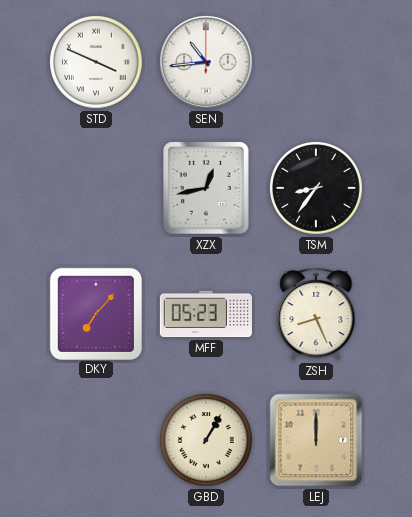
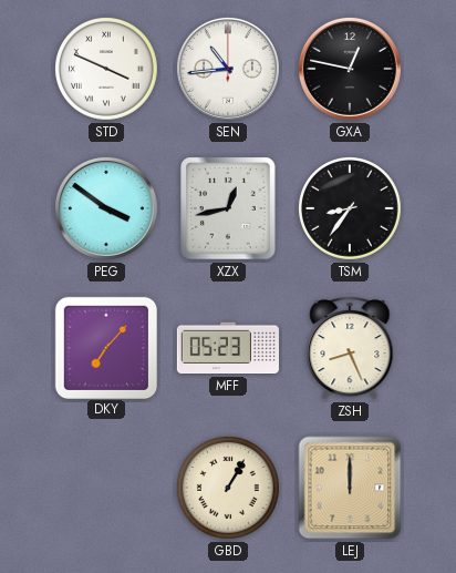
GXA: none -> 12:47
PEG: none -> 3:51
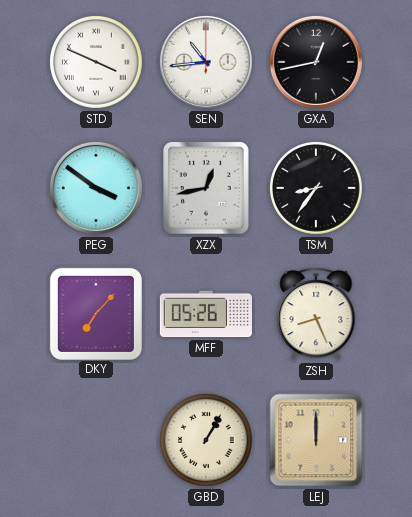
GXA: 12:47 -> 12:43
MFF: 05:23 -> 05:26
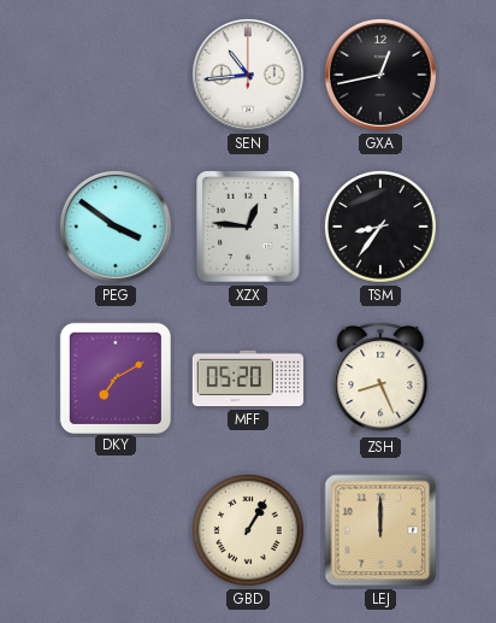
STD: 3:49 -> none
XZX: 12:43 -> 12:46
DKY: 7:07 -> 7:10
MFF: 05:26 -> 05:20
